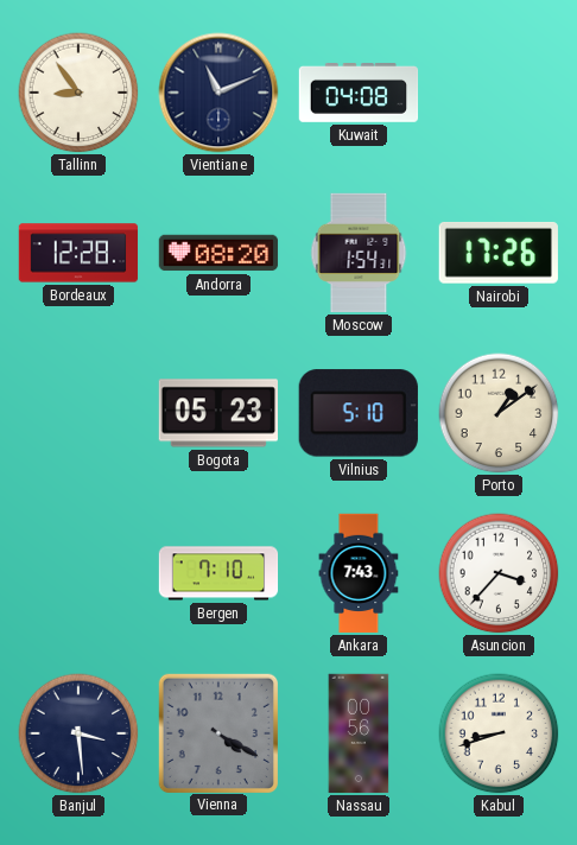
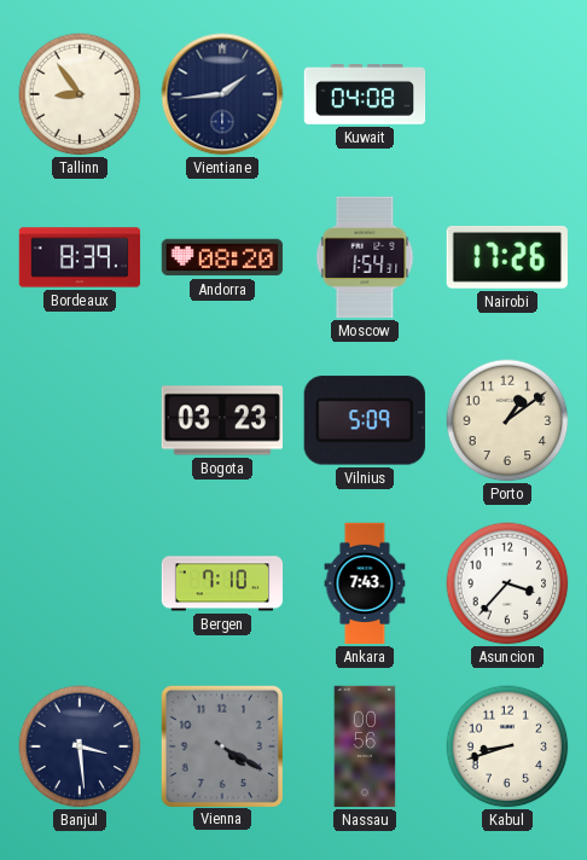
Vientiane: 11:11 -> 1:44
Bordeaux: 12:28 -> 8:39
Bogota: 05:23 -> 03:23
Vilnius: 5:10 -> 5:09
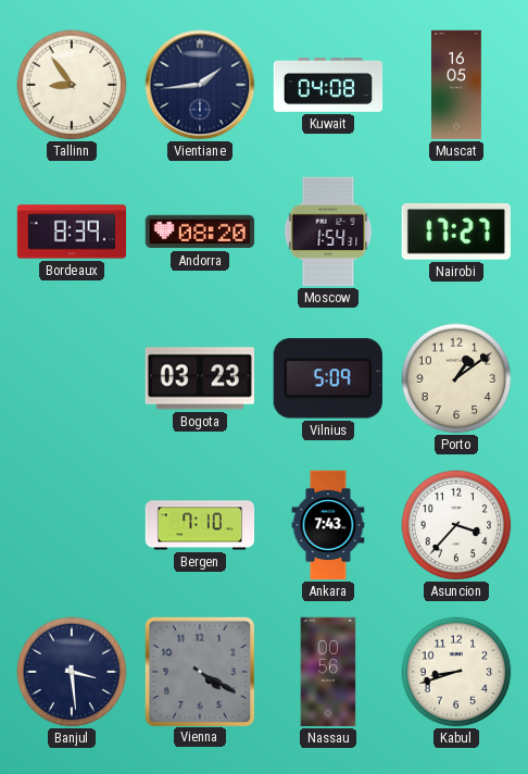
Muscat: none -> 16:05
Nairobi: 17:26 -> 17:27
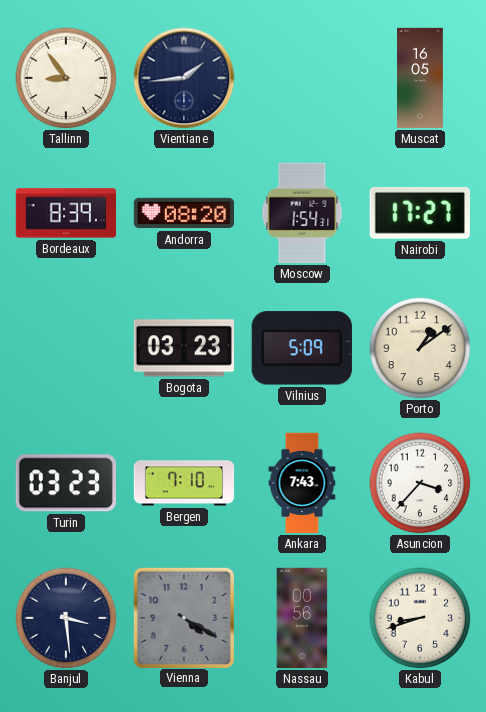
Kuwait: 04:08 -> none
Turin: none -> 03:23
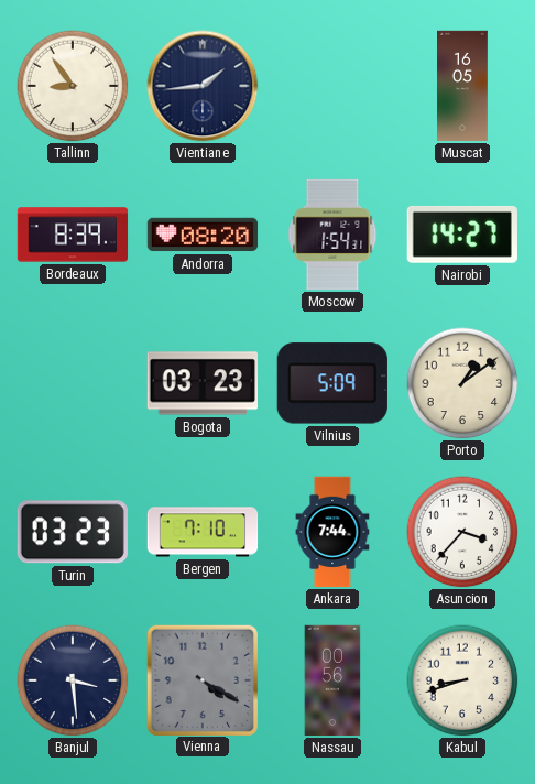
Nairobi: 17:27 -> 14:27
Ankara: 7:43 -> 7:44
